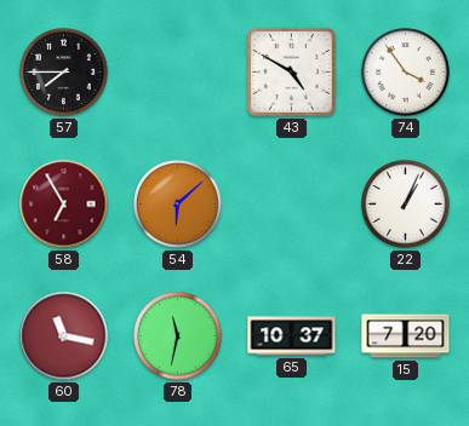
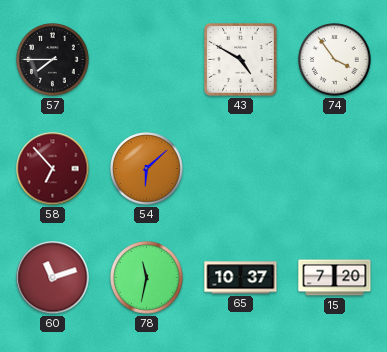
58: 6:55 -> 6:53
22: 1:04 -> none
60: 11:17 -> 11:12
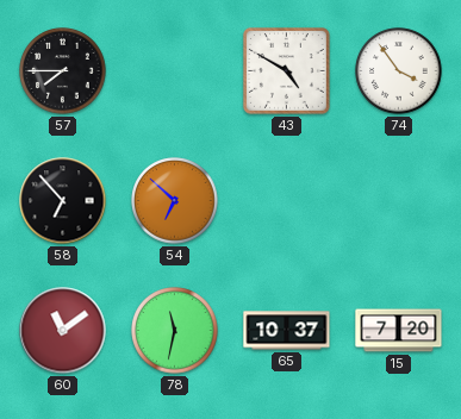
58 dial: burgundy -> black
54: 6:08 -> 6:52
60: 11:12 -> 11:09
